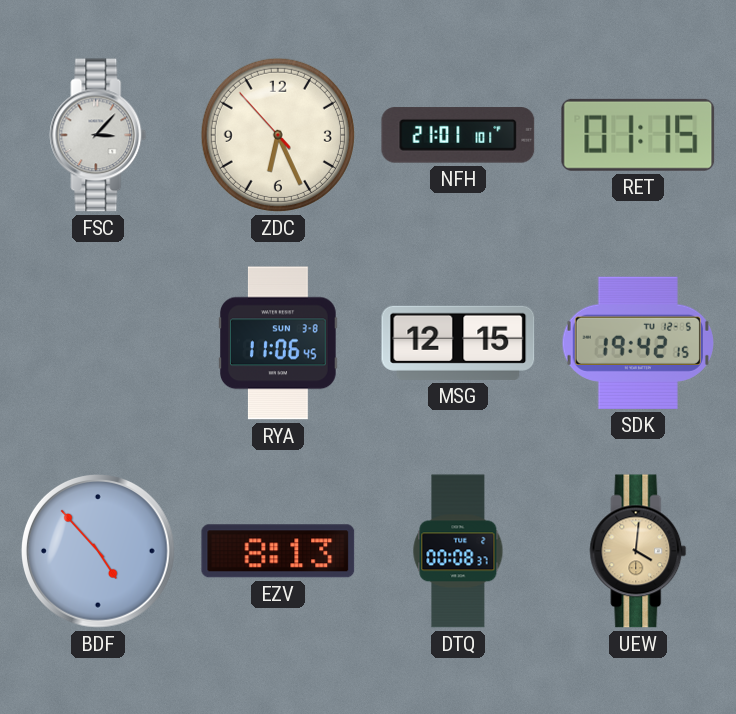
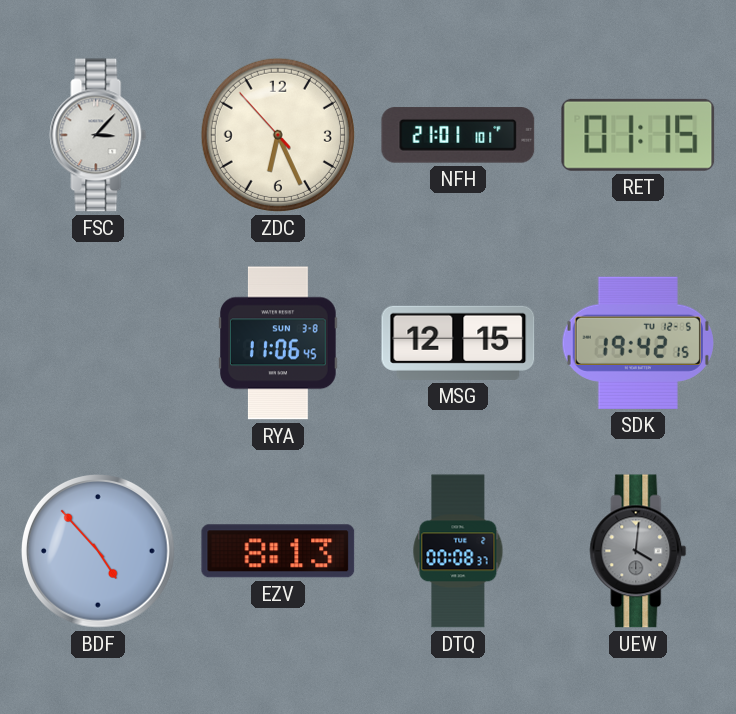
UEW dial: champagne -> grey
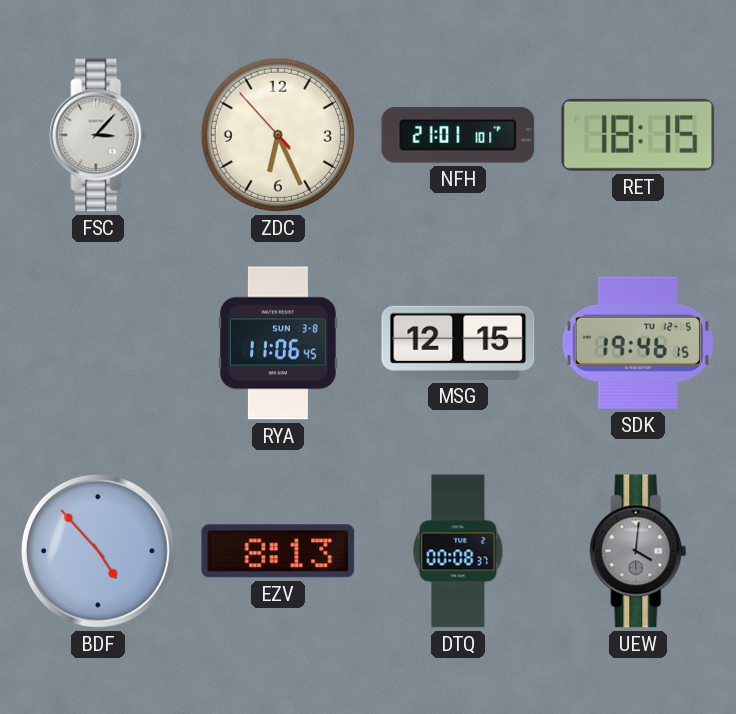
RET: 01:15 -> 18:15
SDK: 19:42 -> 19:46
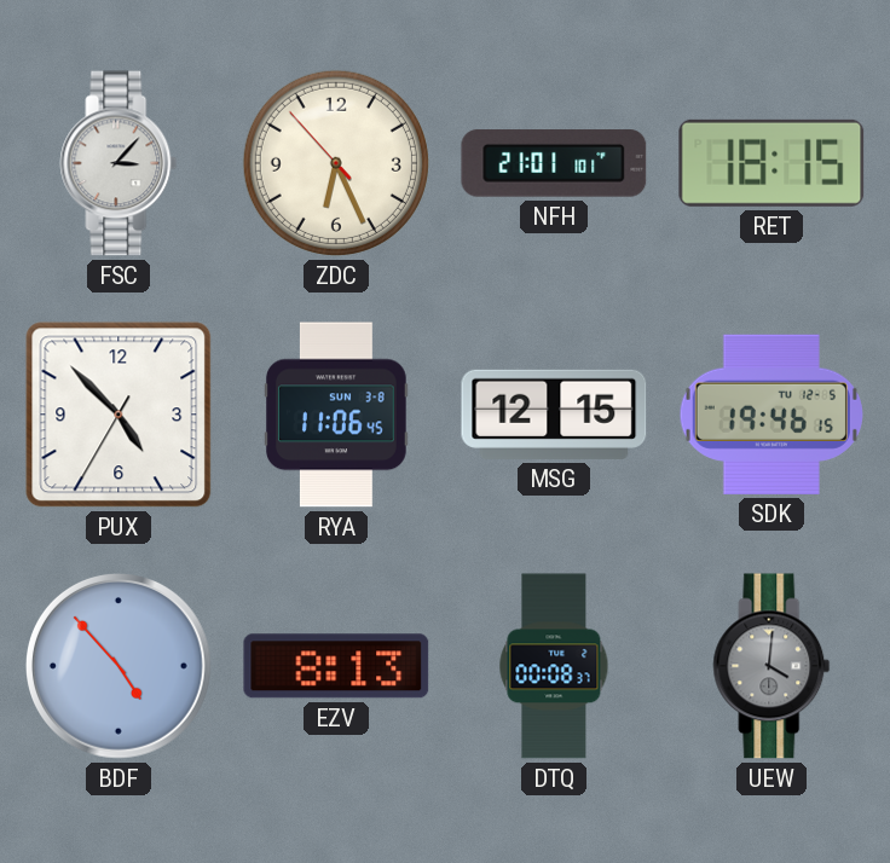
PUX: none -> 4:52
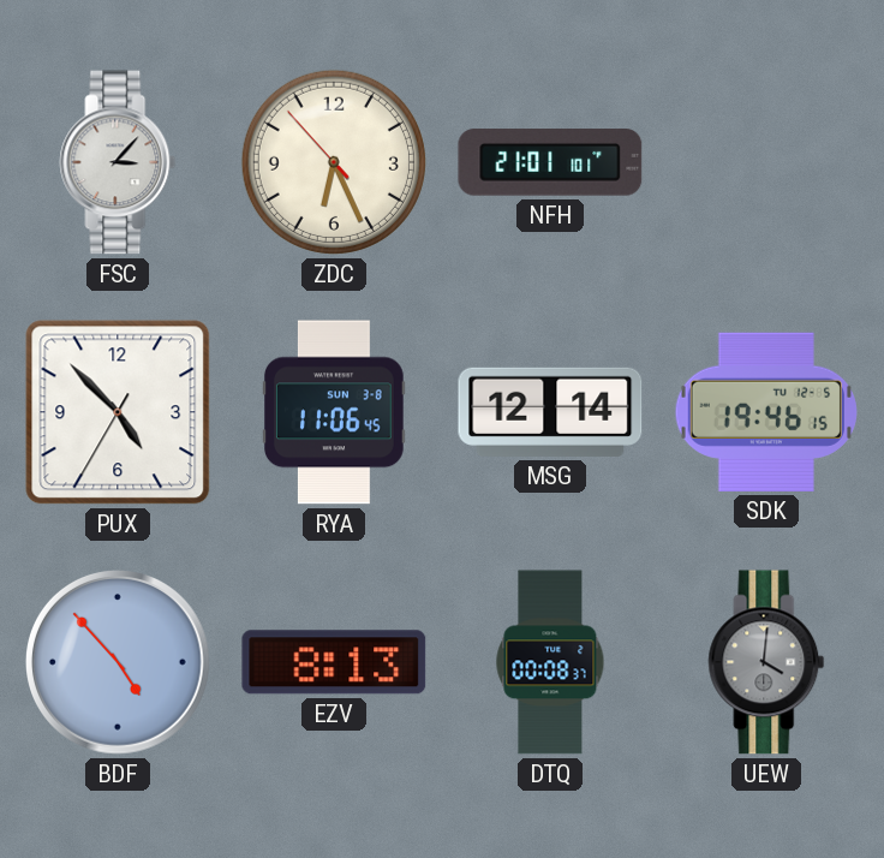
RET: 18:15 -> none
MSG: 12:15 -> 12:14
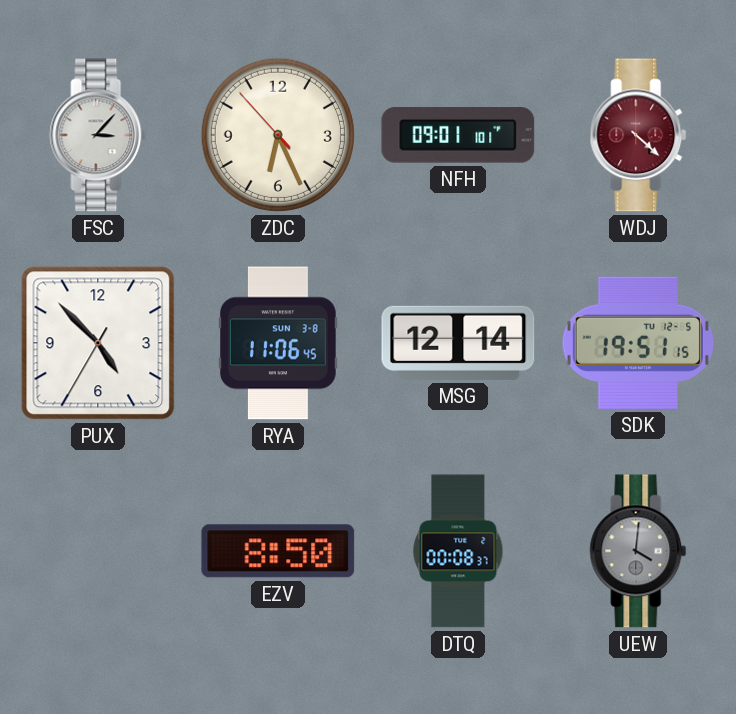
NFH: 21:01 -> 09:01
WDJ: none -> 4:22
SDK: 19:46 -> 19:51
BDF: 4:53 -> none
EZV: 8:13 -> 8:50
